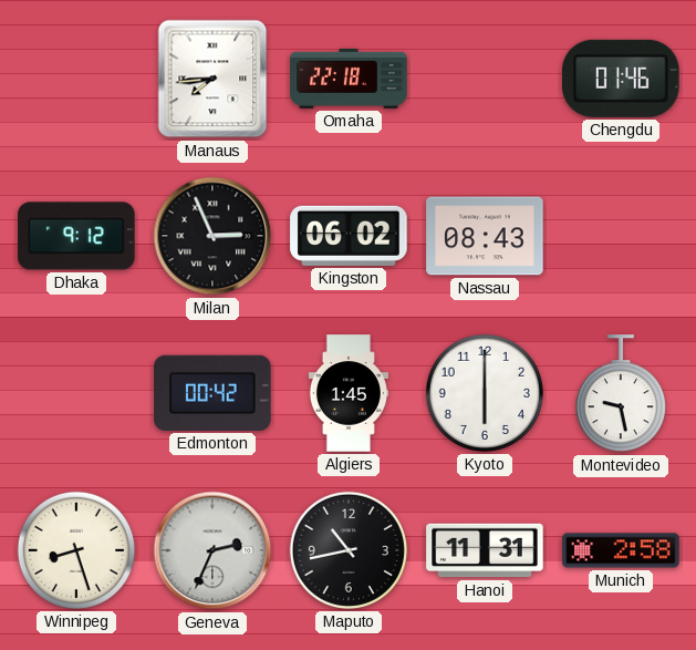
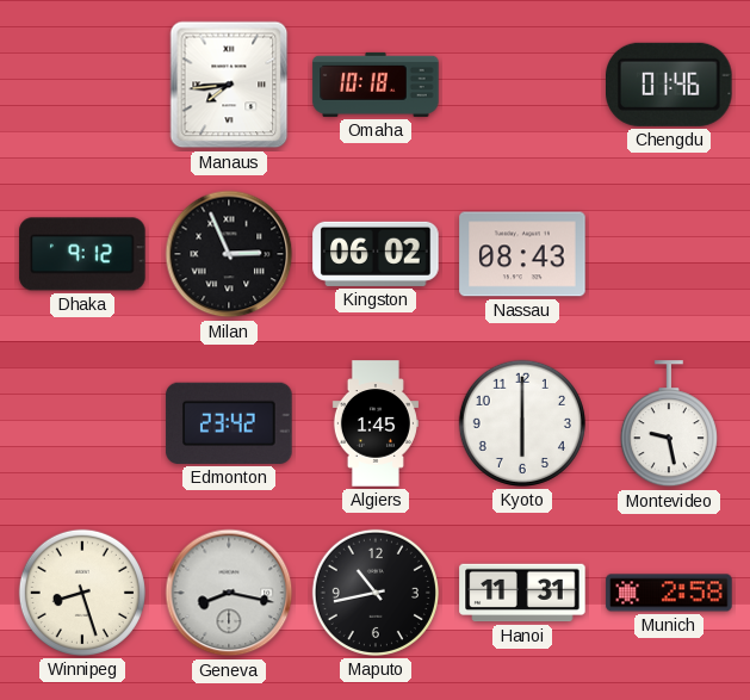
Omaha: 22:18 -> 10:18
Edmonton: 00:42 -> 23:42
Geneva: 2:34 -> 8:17
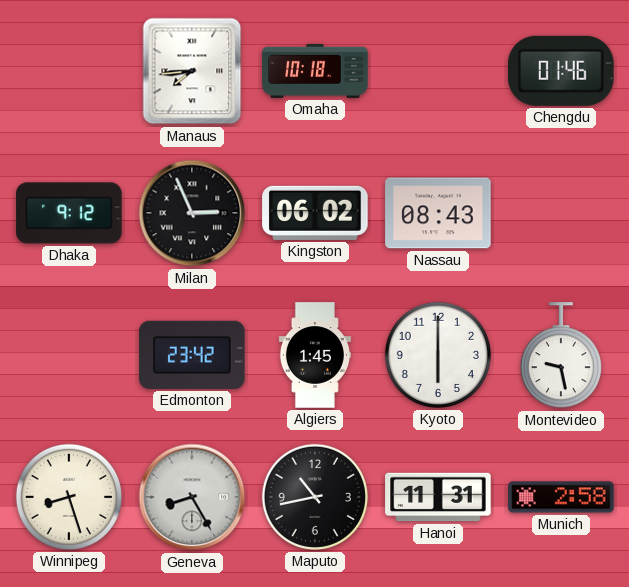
Geneva: 8:17 -> 8:25
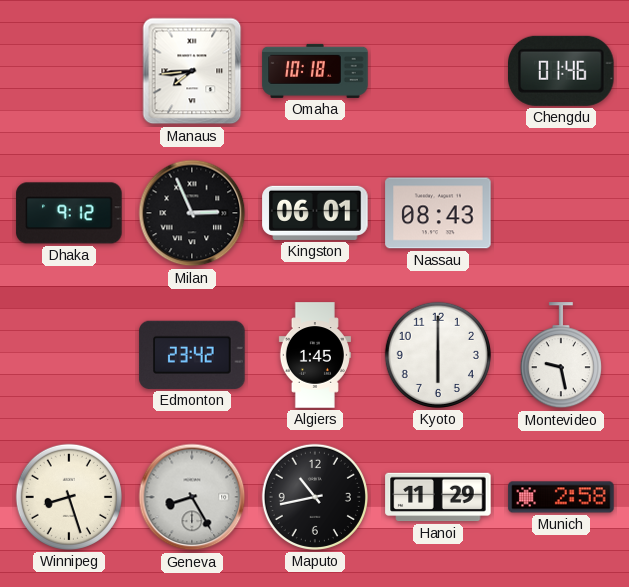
Kingston: 06:02 -> 06:01
Hanoi: 11:31 -> 11:29
